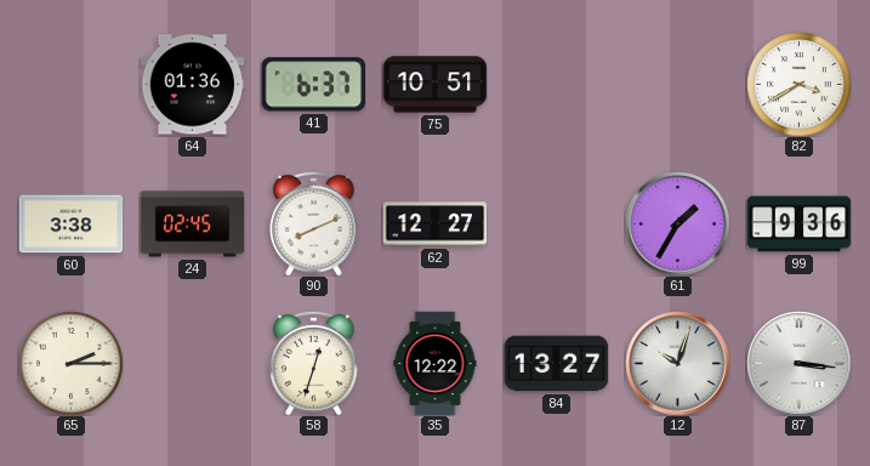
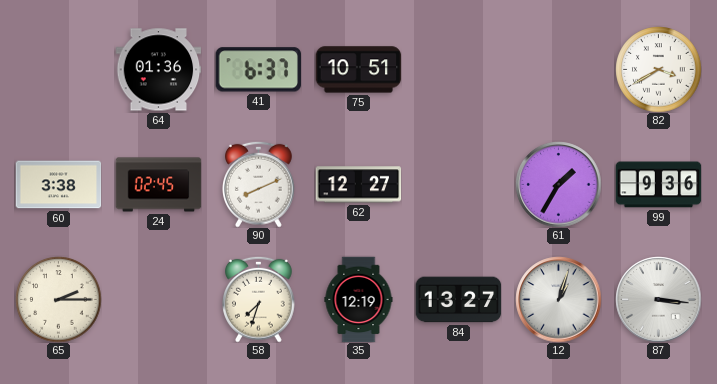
58: 12:33 -> 7:33
35: 12:22 -> 12:19
12: 10:03 -> 1:03
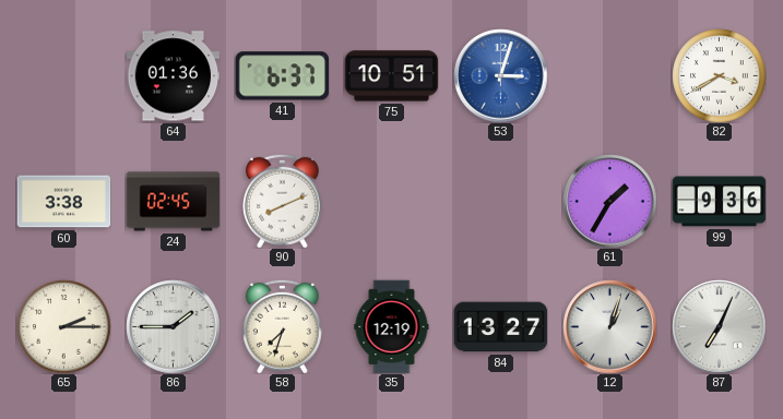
53: none -> 3:03
62: 12:27 -> none
86: none -> 1:45
87: 3:16 -> 7:04
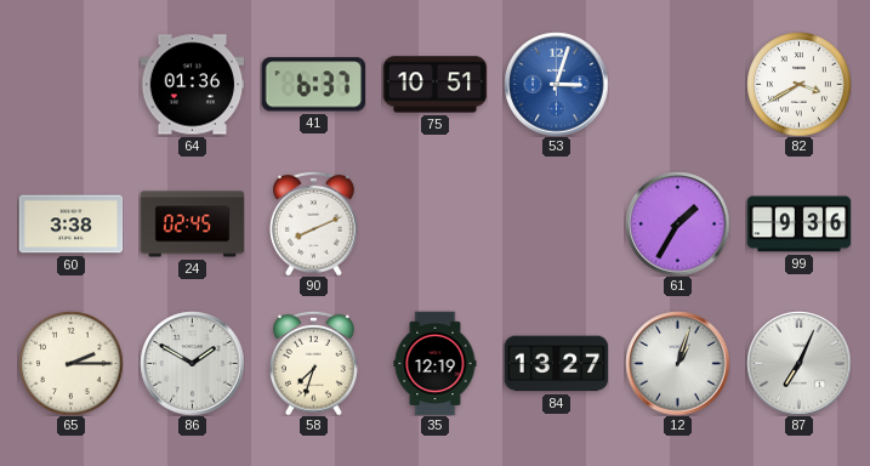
86: 1:45 -> 1:50
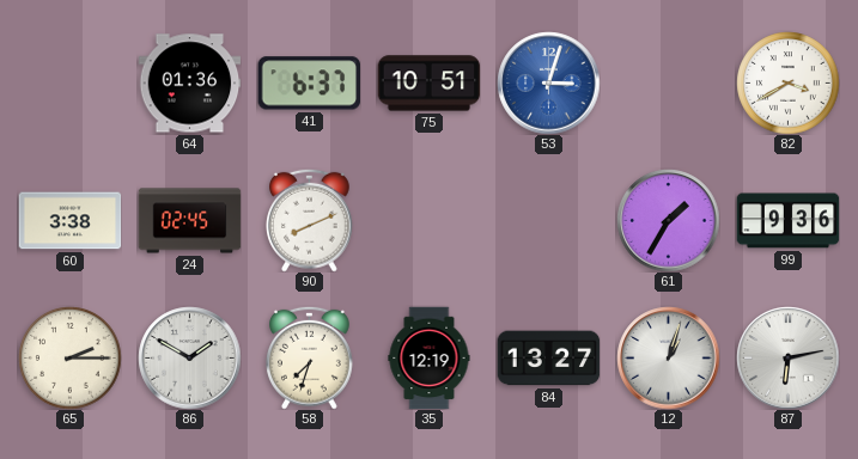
87: 7:04 -> 6:13
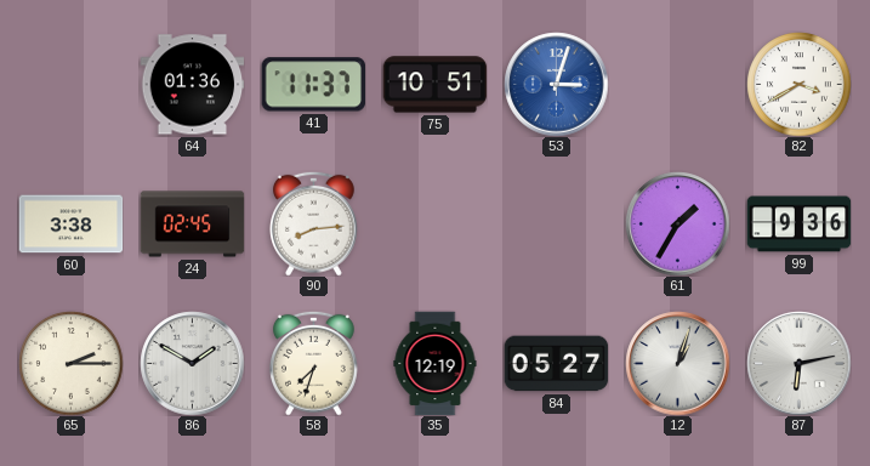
41: 6:37 -> 11:37
90: 8:11 -> 8:14
84: 13:27 -> 05:27
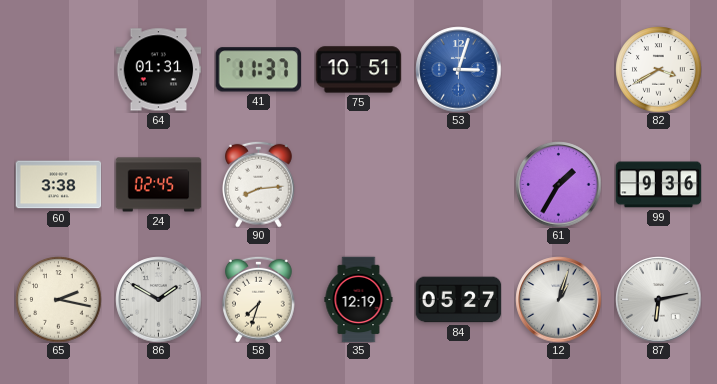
64: 01:36 -> 01:31
65: 2:15 -> 2:17
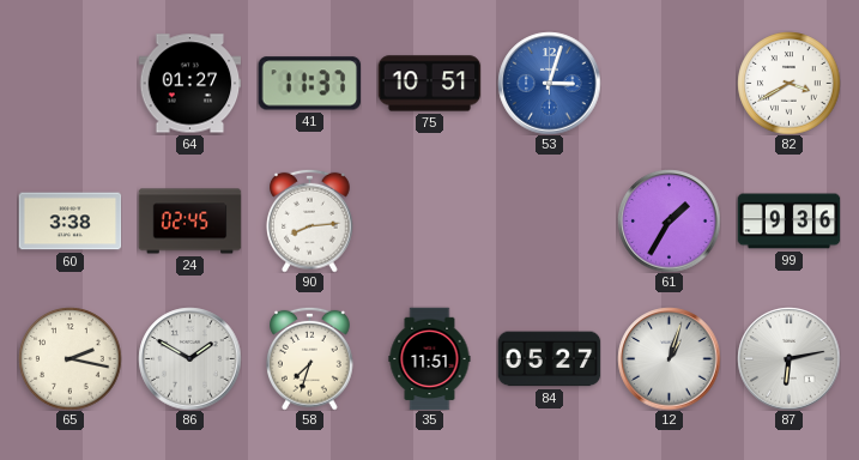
64: 01:31 -> 01:27
35: 12:19 -> 11:51
